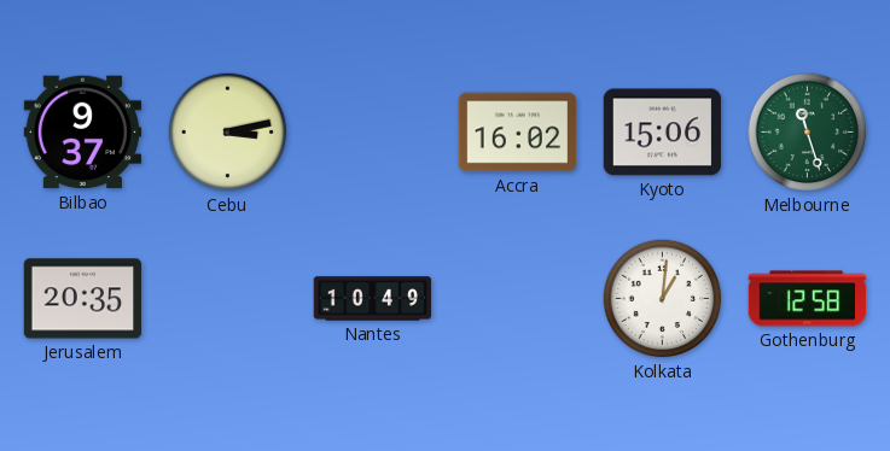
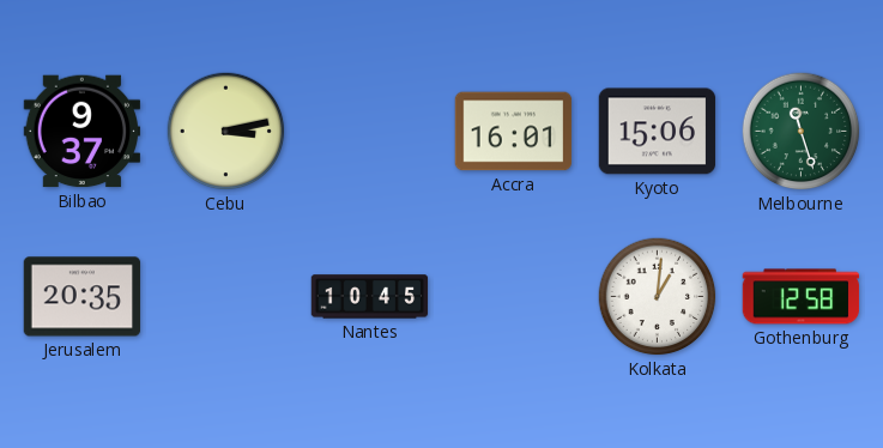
Accra: 16:02 -> 16:01
Nantes: 10:49 -> 10:45
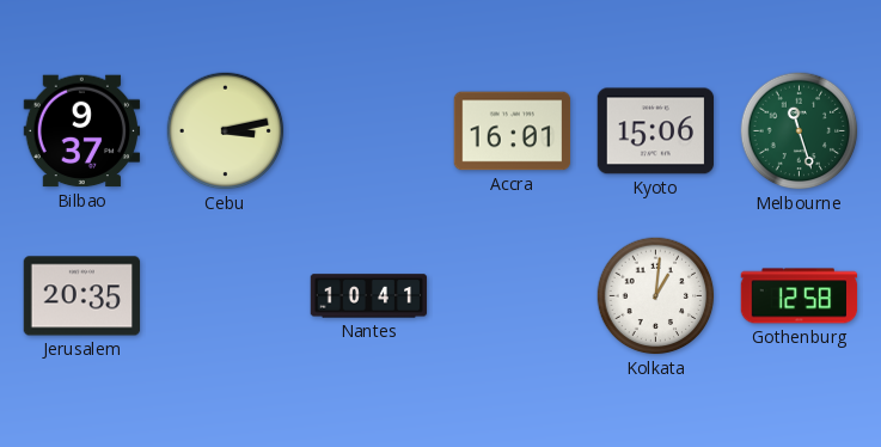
Nantes: 10:45 -> 10:41
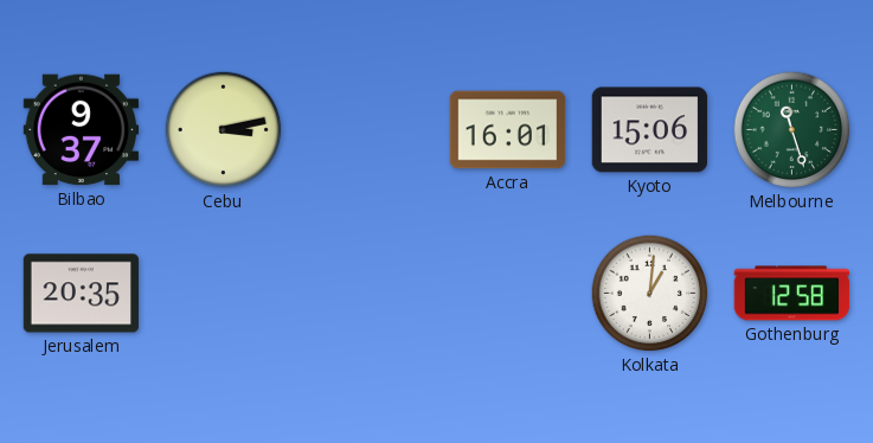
Nantes: 10:41 -> none
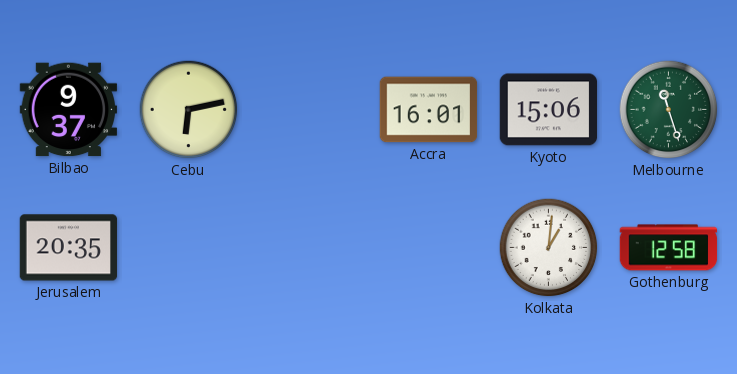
Cebu: 3:13 -> 6:13
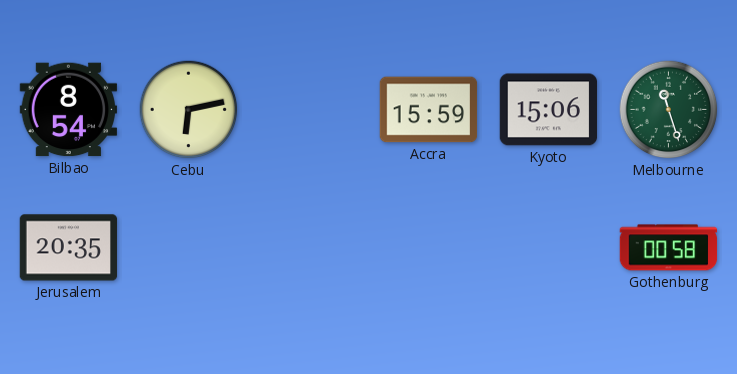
Bilbao: 9:37 -> 8:54
Accra: 16:01 -> 15:59
Kolkata: 1:01 -> none
Gothenburg: 12:58 -> 00:58
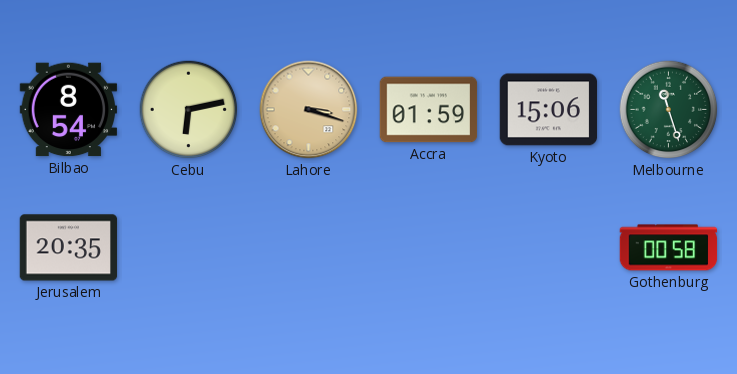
Lahore: none -> 3:18
Accra: 15:59 -> 01:59
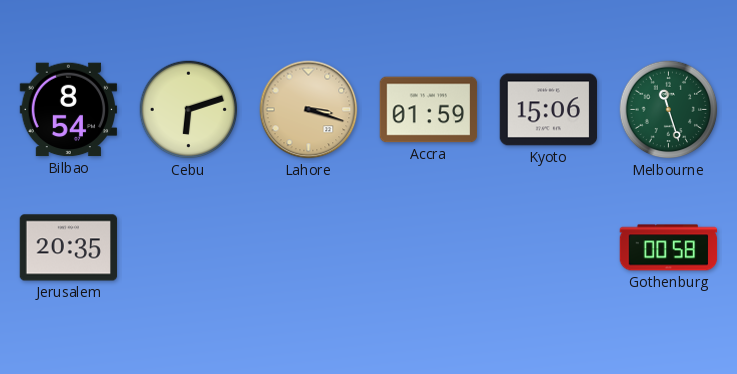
Cebu: 6:13 -> 6:12
